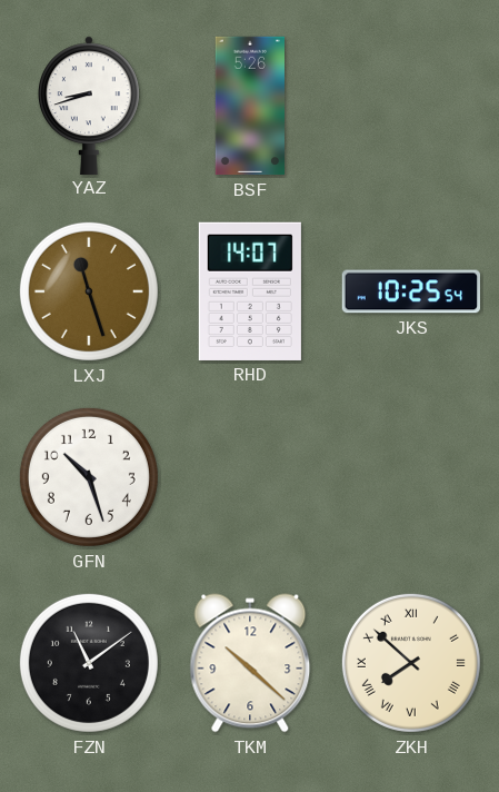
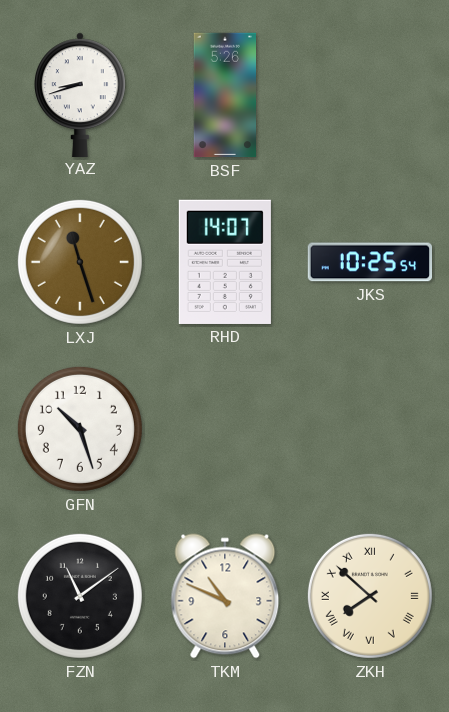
TKM: 10:22 -> 10:49
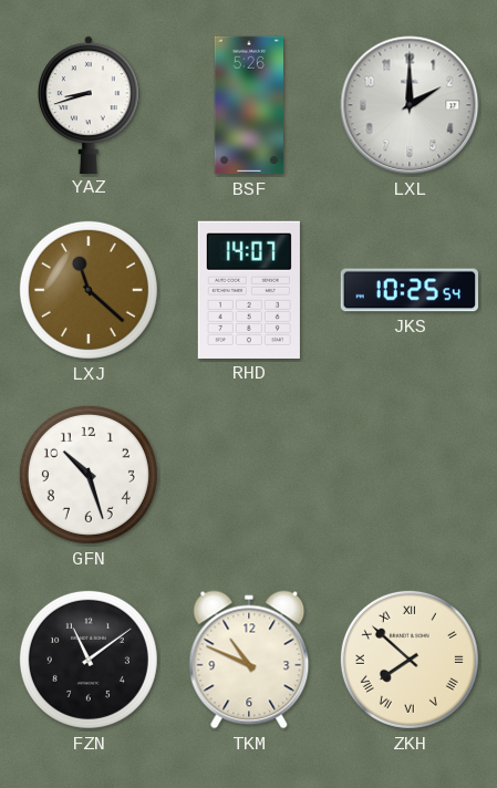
LXL: none -> 2:00
LXJ: 11:27 -> 11:22
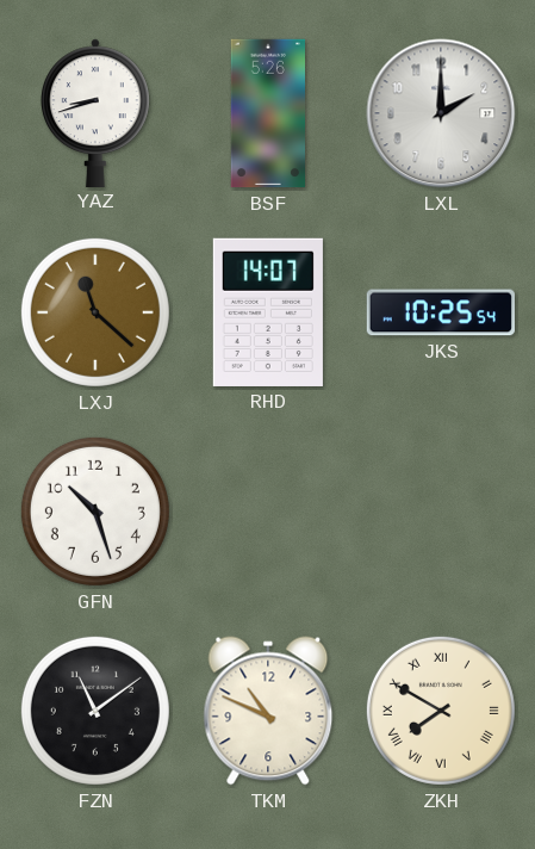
ZKH: 7:52 -> 7:50
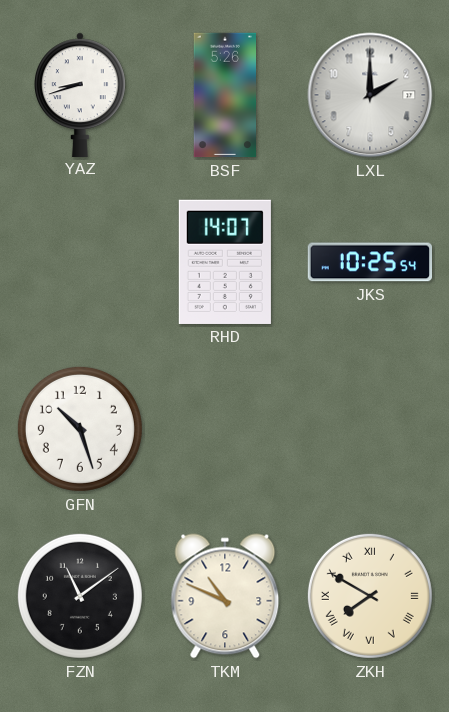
LXJ: 11:22 -> none
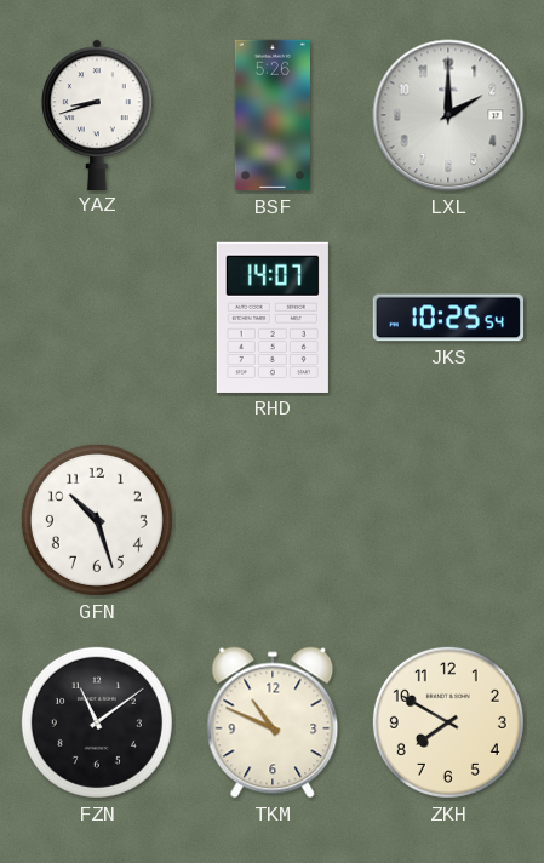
ZKH numerals: Roman -> Arabic
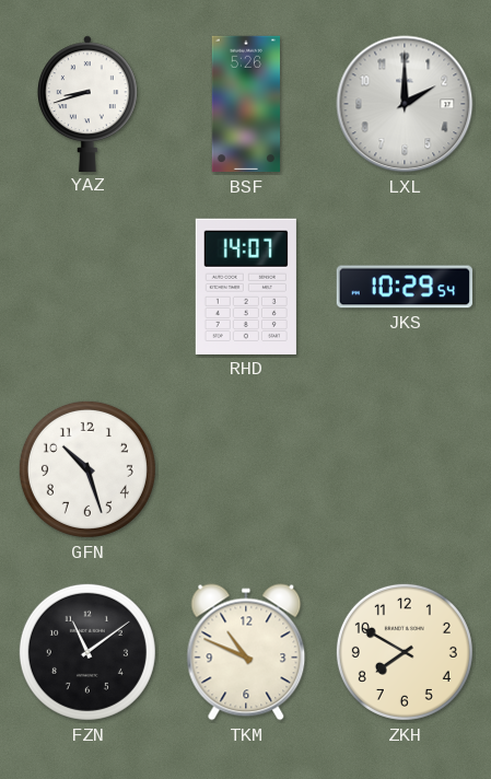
JKS: 10:25 -> 10:29
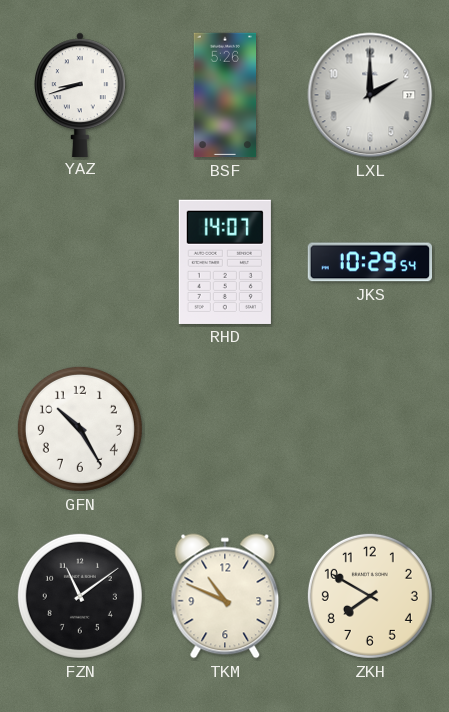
GFN: 10:27 -> 10:25
